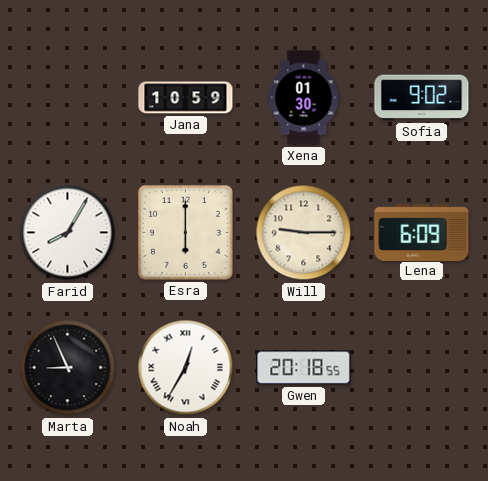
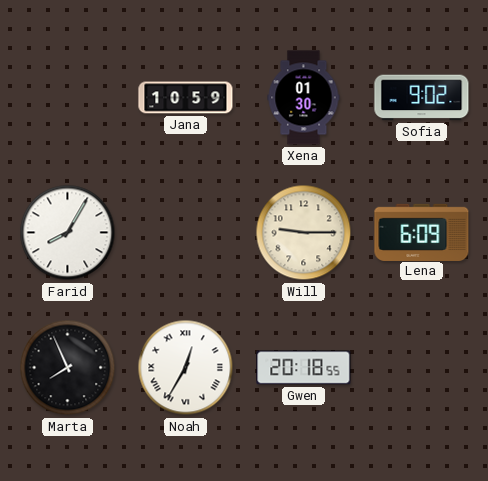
Esra: 6:00 -> none
Marta: 8:56 -> 7:56
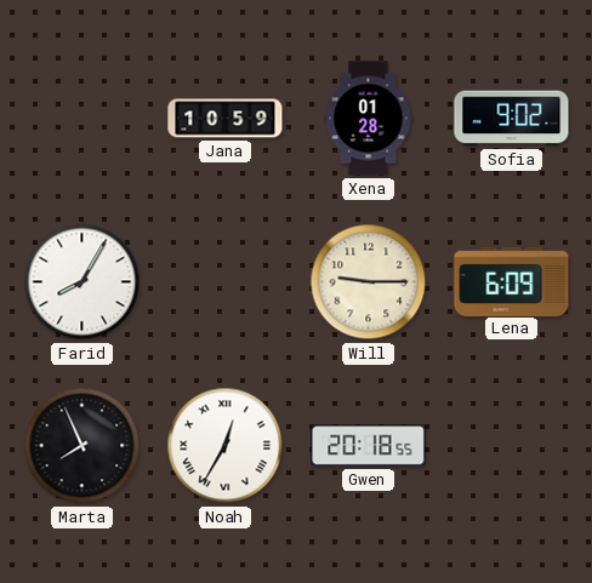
Xena: 01:30 -> 01:28
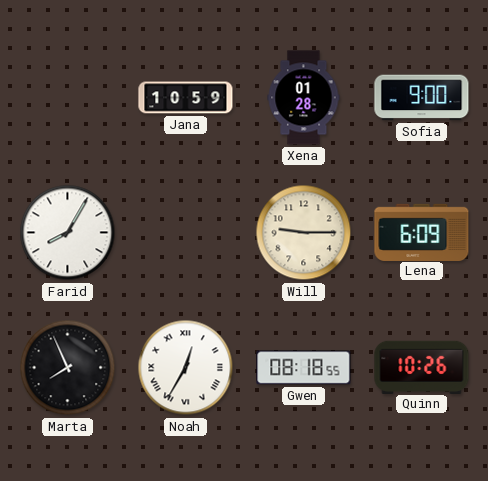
Sofia: 9:02 -> 9:00
Gwen: 20:18 -> 08:18
Quinn: none -> 10:26
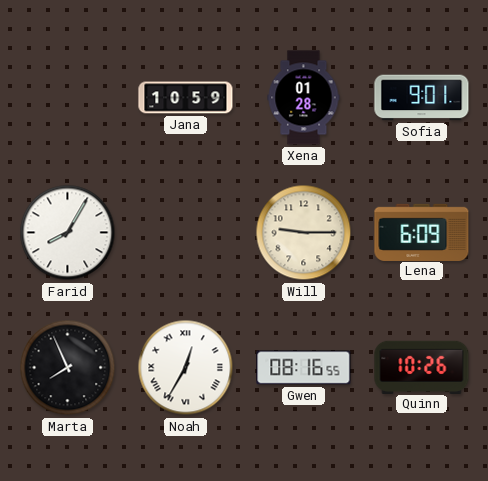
Sofia: 9:00 -> 9:01
Gwen: 08:18 -> 08:16
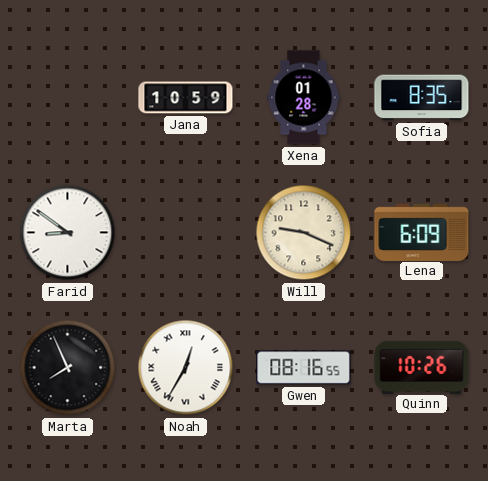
Sofia: 9:01 -> 8:35
Farid: 8:05 -> 8:51
Will: 9:15 -> 9:19
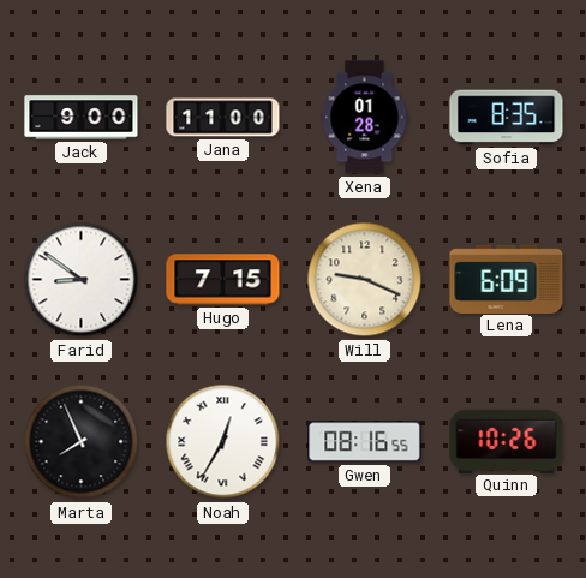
Jack: none -> 9:00
Jana: 10:59 -> 11:00
Hugo: none -> 7:15
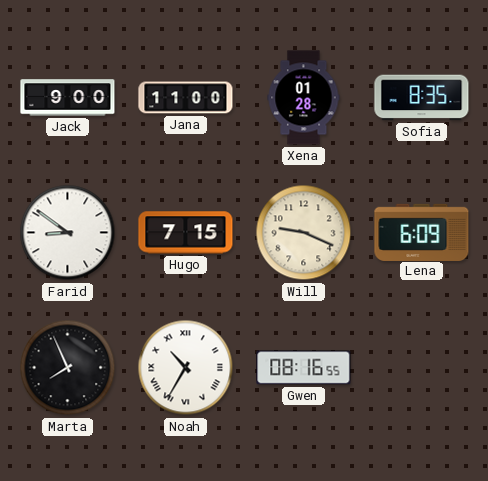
Noah: 12:35 -> 10:35
Quinn: 10:26 -> none
